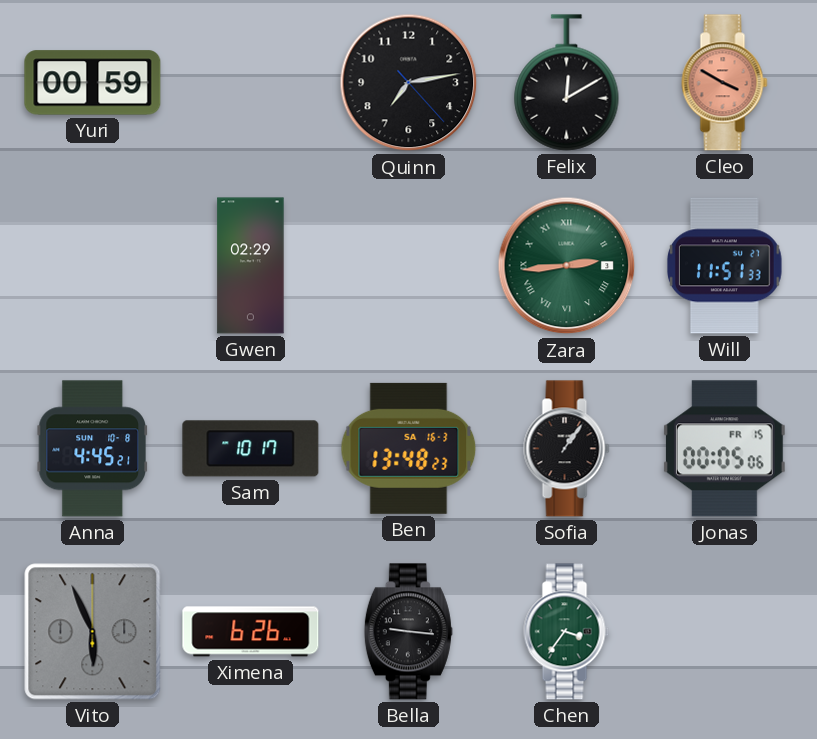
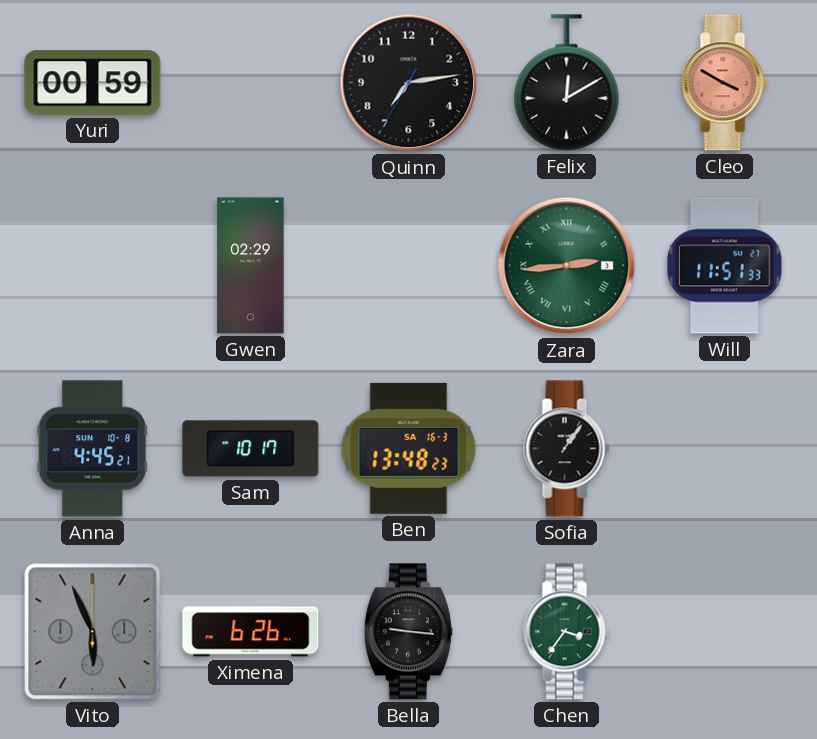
Quinn: 7:13:23 -> 7:13:35
Jonas: 00:05 -> none
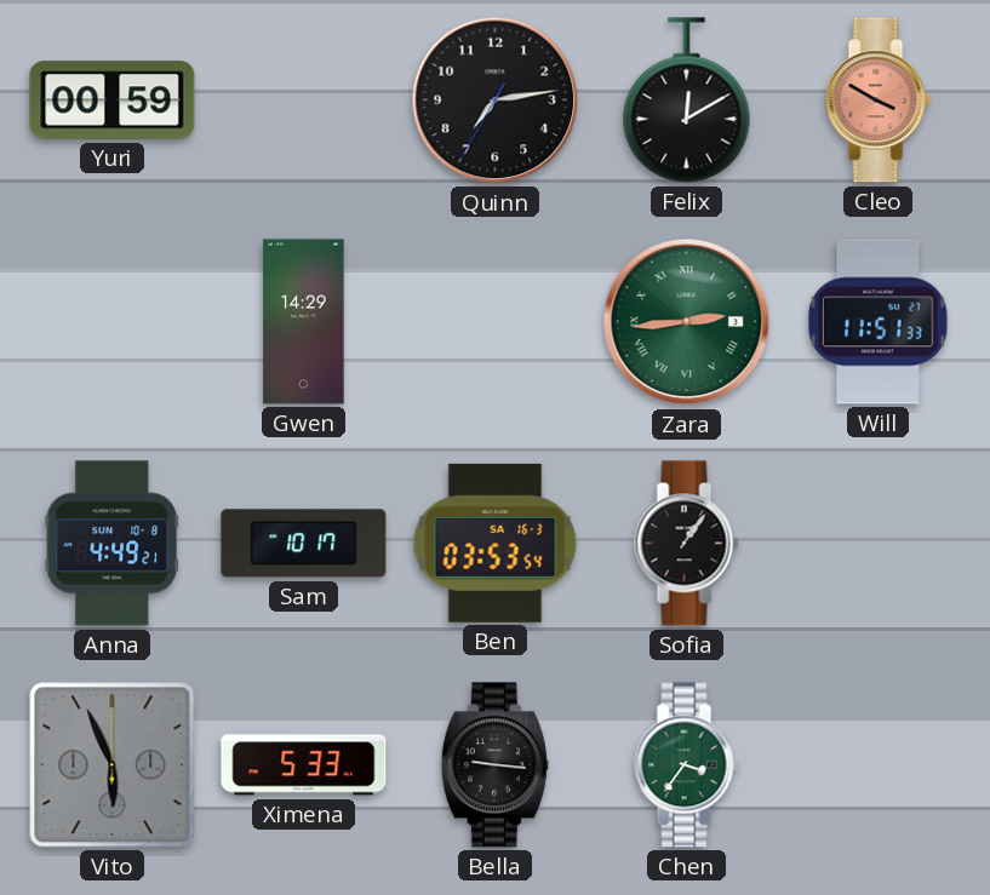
Gwen: 02:29 -> 14:29
Anna: 4:45 -> 4:49
Ben: 13:48 -> 03:53
Ximena: 6:26 -> 5:33
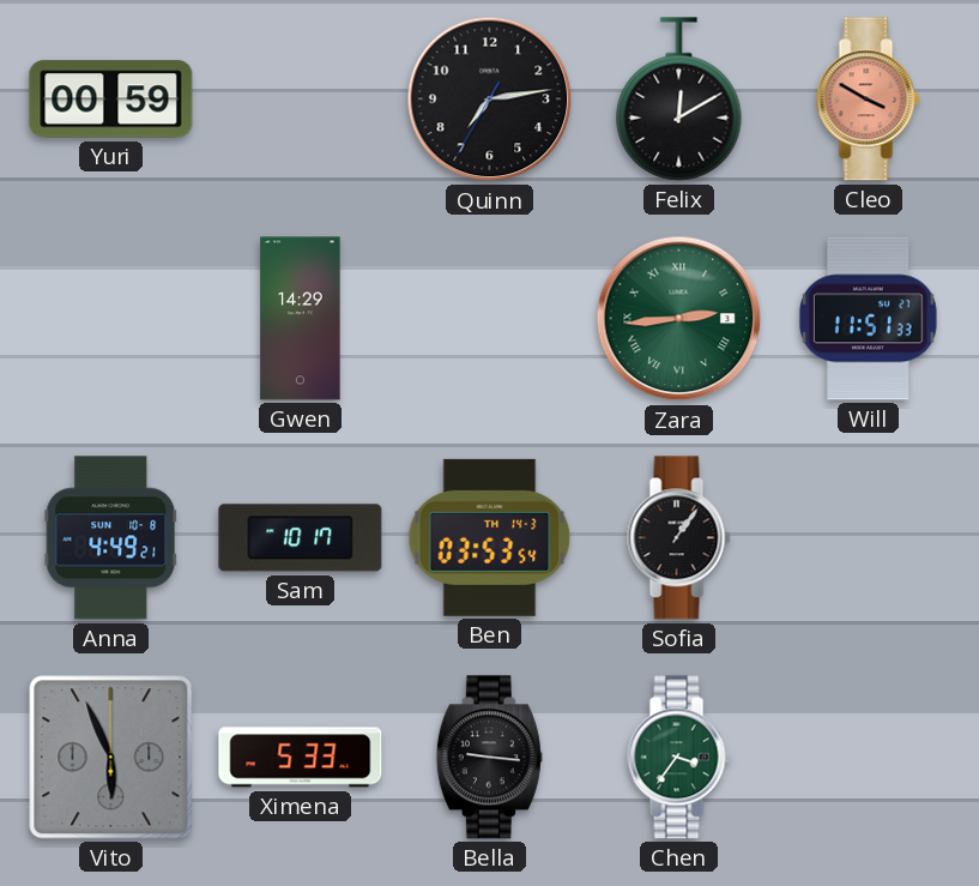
Ben date: SA 16-3 -> TH 14-3
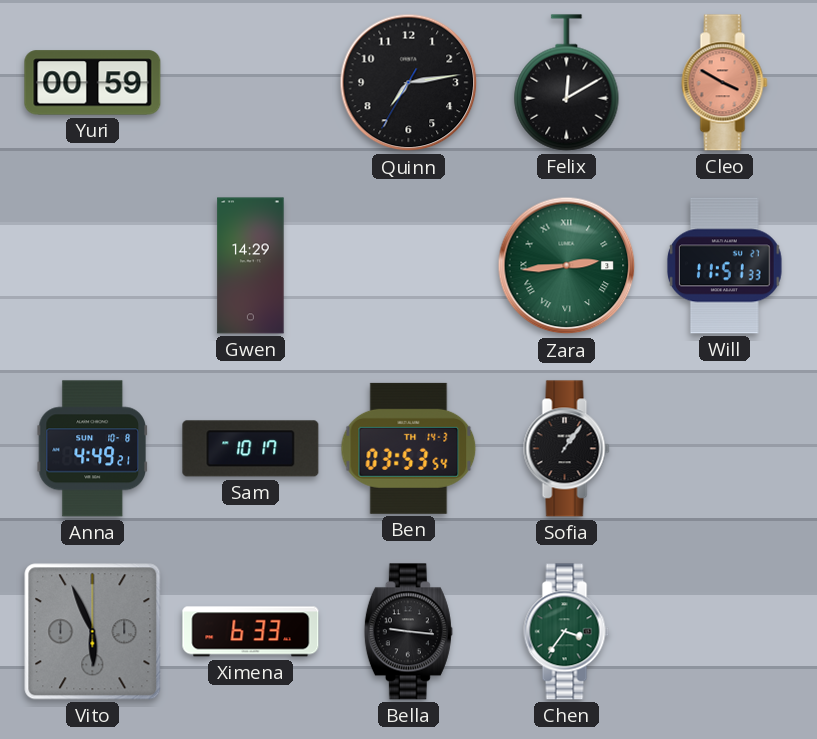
Ximena: 5:33 -> 6:33
